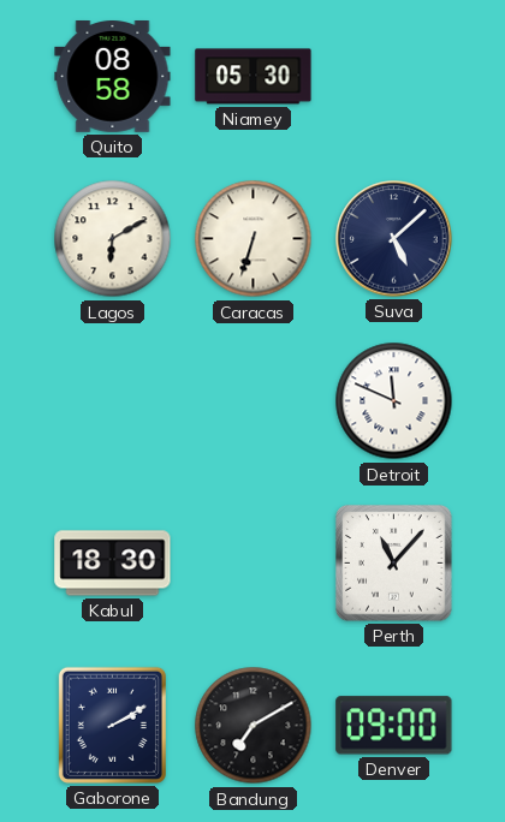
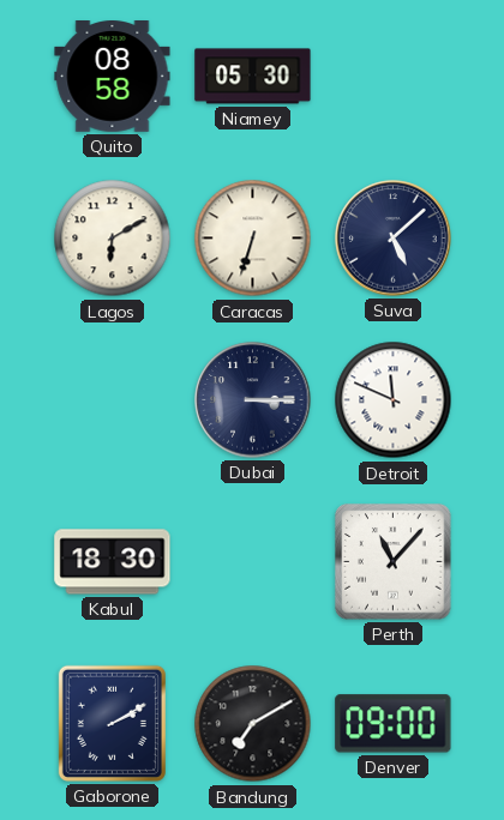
Dubai: none -> 3:15
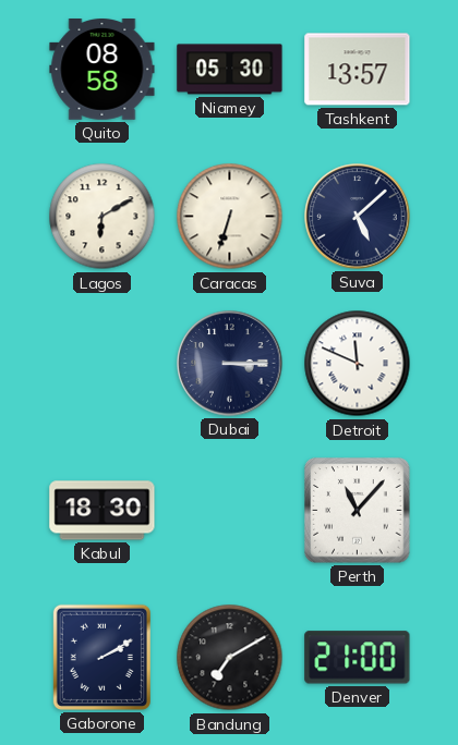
Tashkent: none -> 13:57
Denver: 09:00 -> 21:00
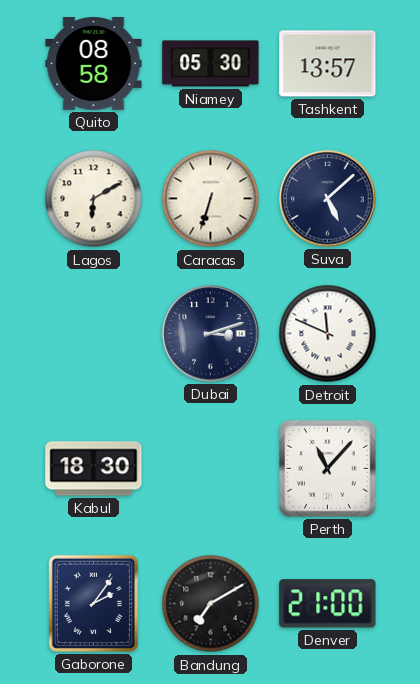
Dubai: 3:15 -> 3:12
Gaborone: 2:10 -> 2:06
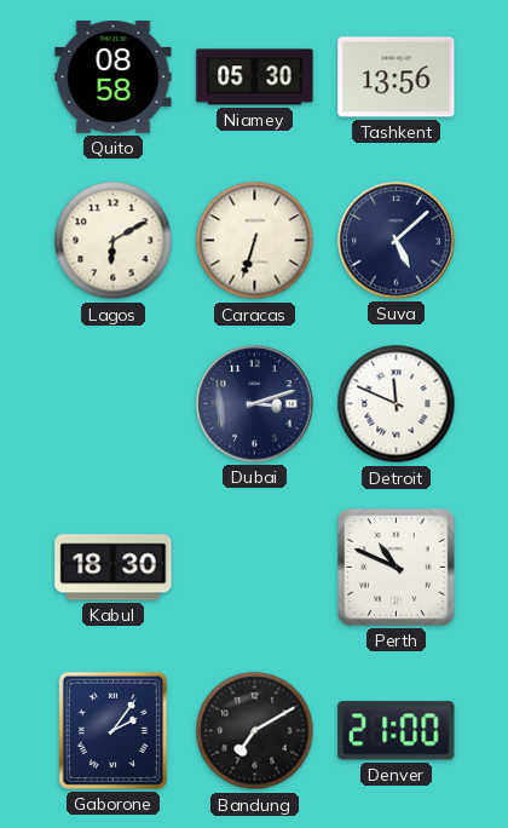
Tashkent: 13:57 -> 13:56
Perth: 11:07 -> 10:49
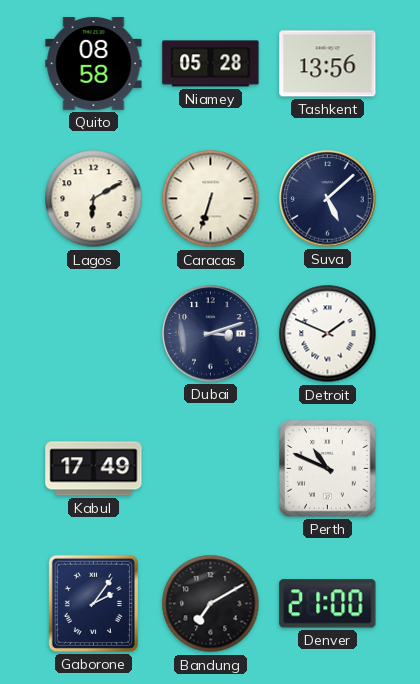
Niamey: 05:30 -> 05:28
Detroit: 11:49 -> 1:49
Kabul: 18:30 -> 17:49
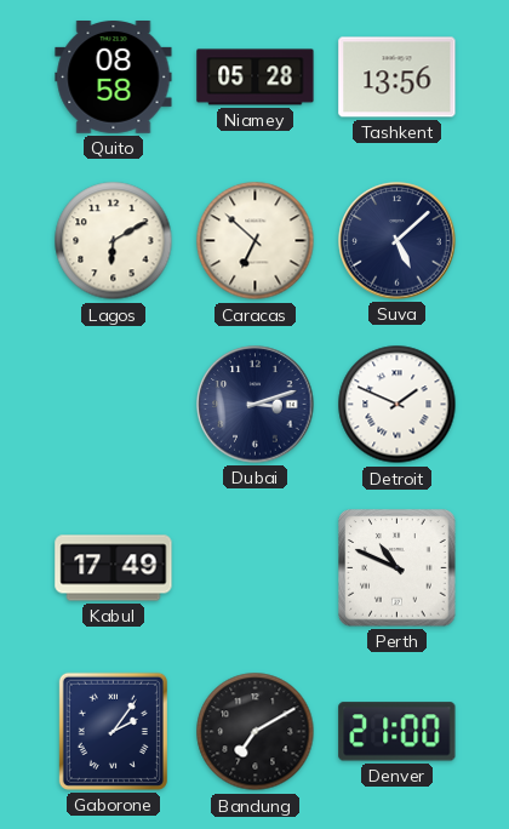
Caracas: 6:33 -> 6:52
